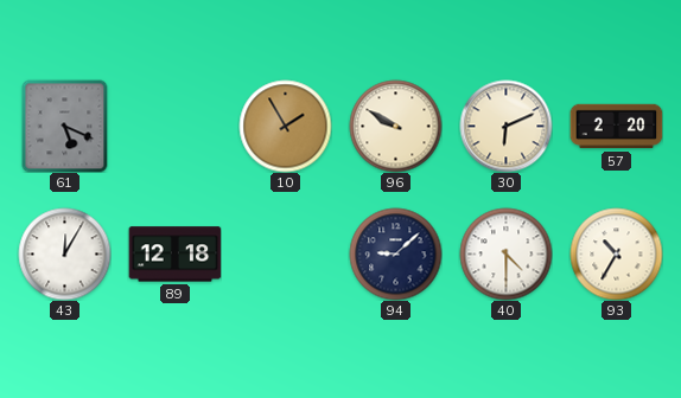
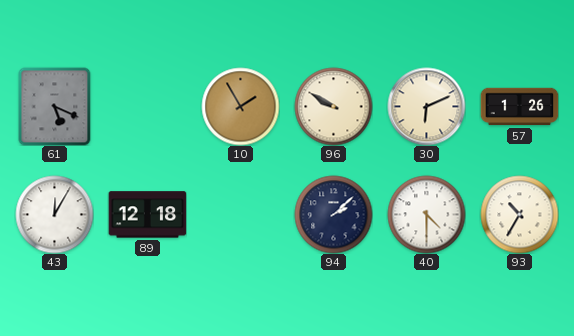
57: 2:20 -> 1:26
94: 9:08 -> 2:08
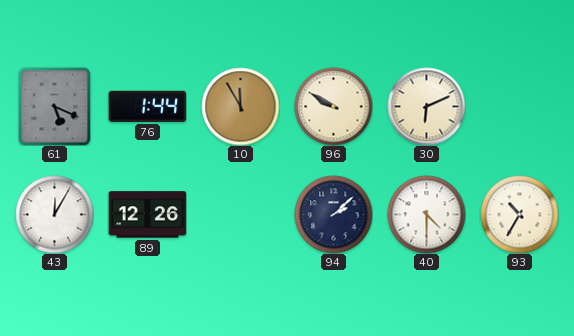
76: none -> 1:44
10: 1:55 -> 11:55
57: 1:26 -> none
89: 12:18 -> 12:26
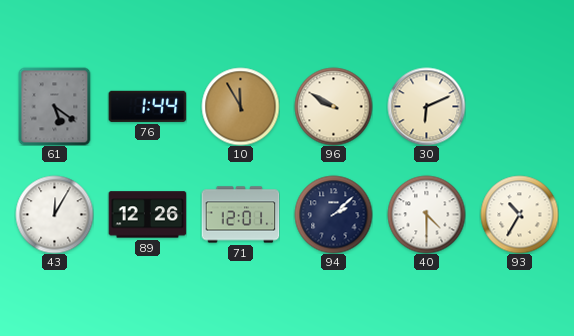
61: 5:19 -> 5:21
71: none -> 12:01
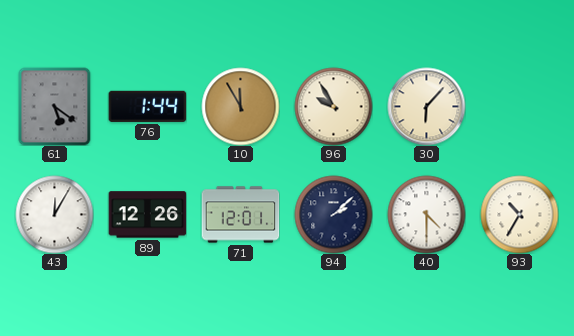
96: 9:50 -> 9:55
30: 6:11 -> 6:07
